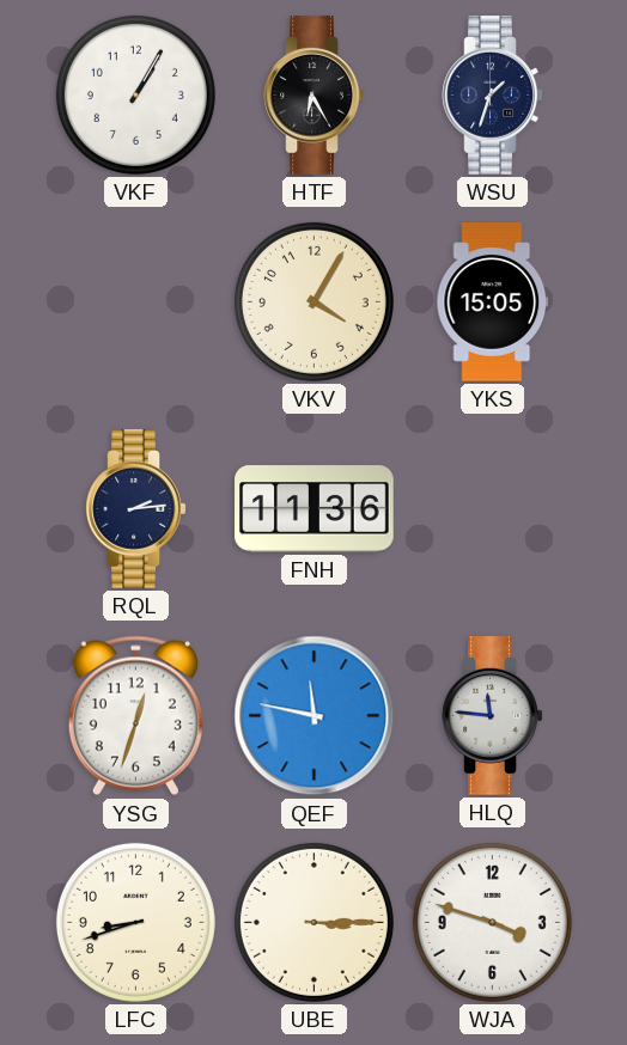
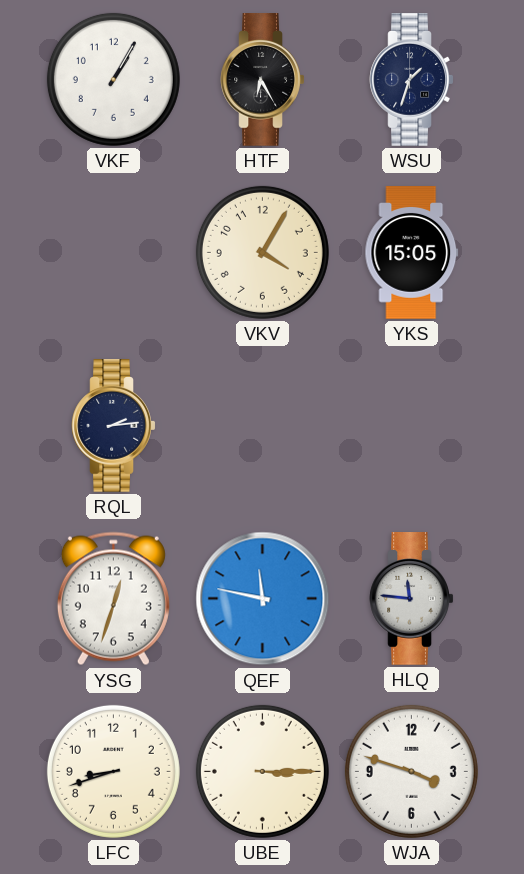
FNH: 11:36 -> none
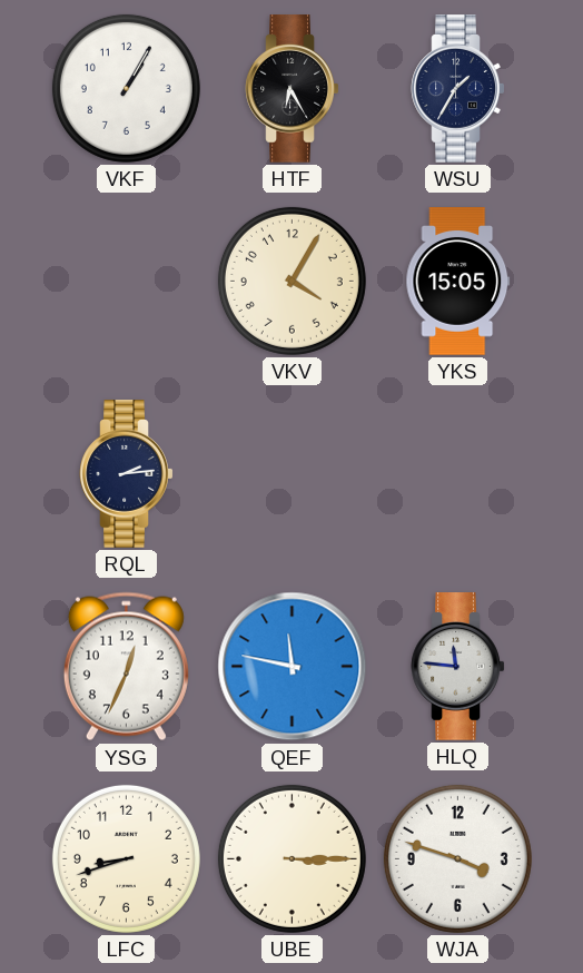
WSU: 1:33 -> 1:35
YSG: 12:33 -> 12:34
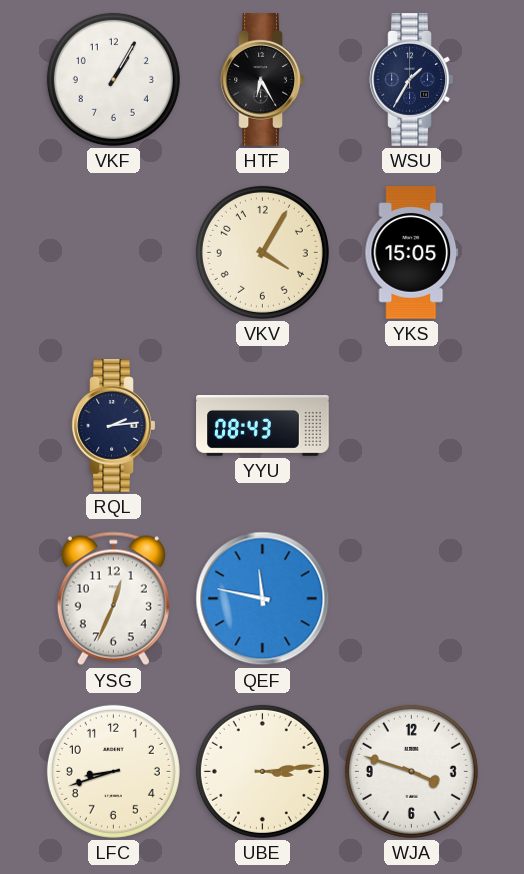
YYU: none -> 08:43
HLQ: 11:46 -> none
UBE: 3:15 -> 3:14
